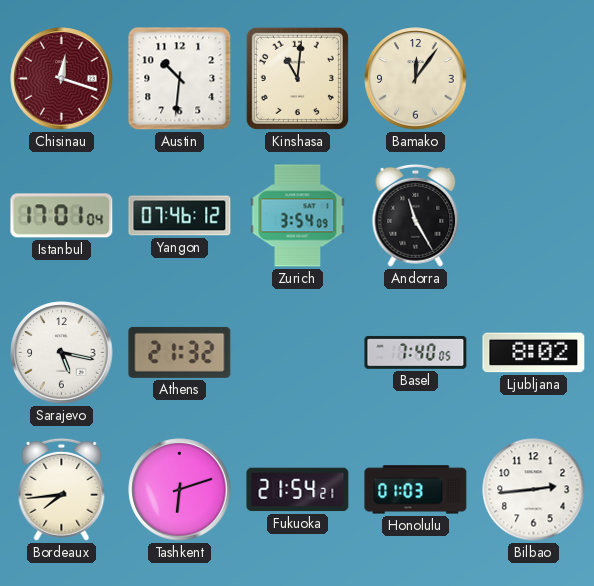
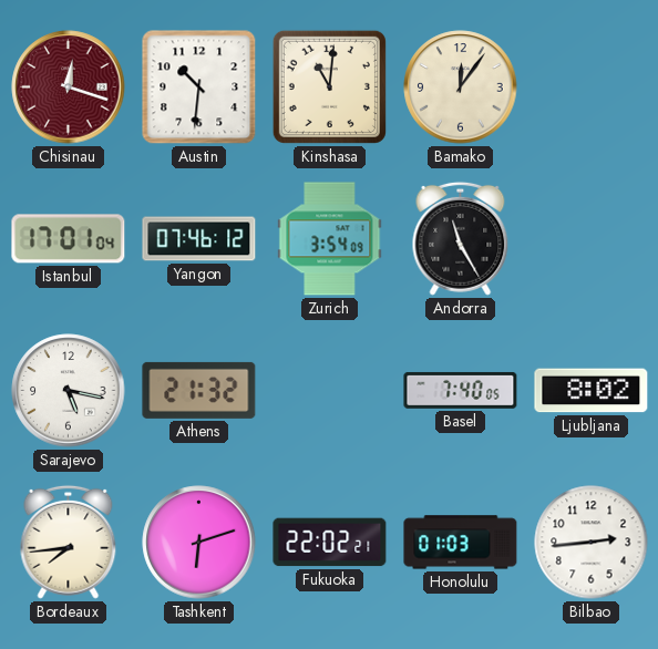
Fukuoka: 21:54 -> 22:02
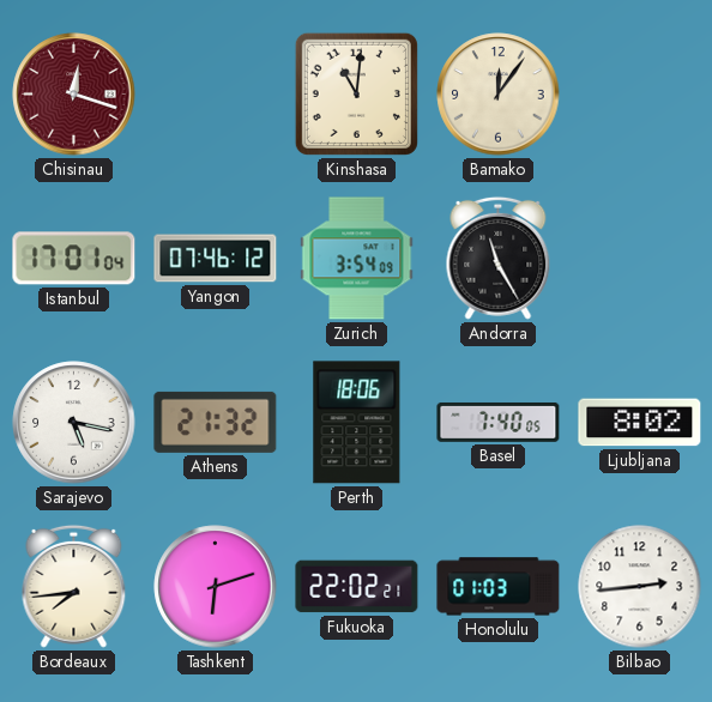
Austin: 10:31 -> none
Perth: none -> 18:06
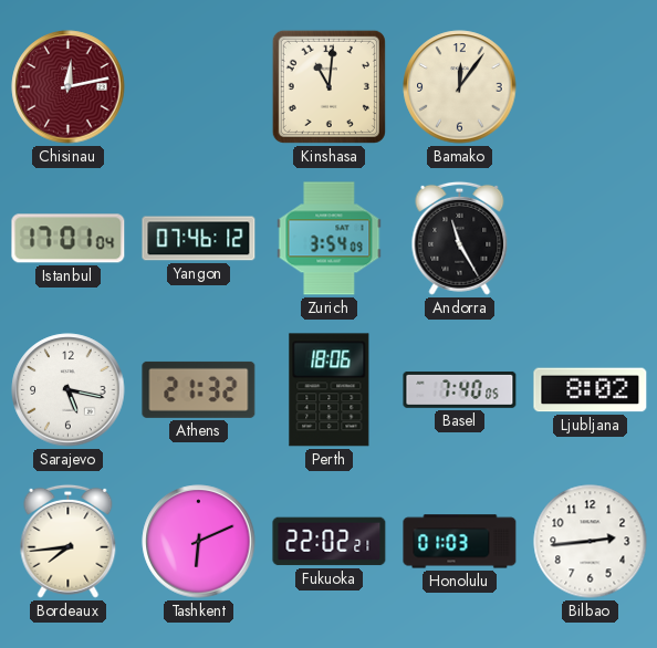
Chisinau: 12:18 -> 12:13
Tashkent: 6:12 -> 6:11
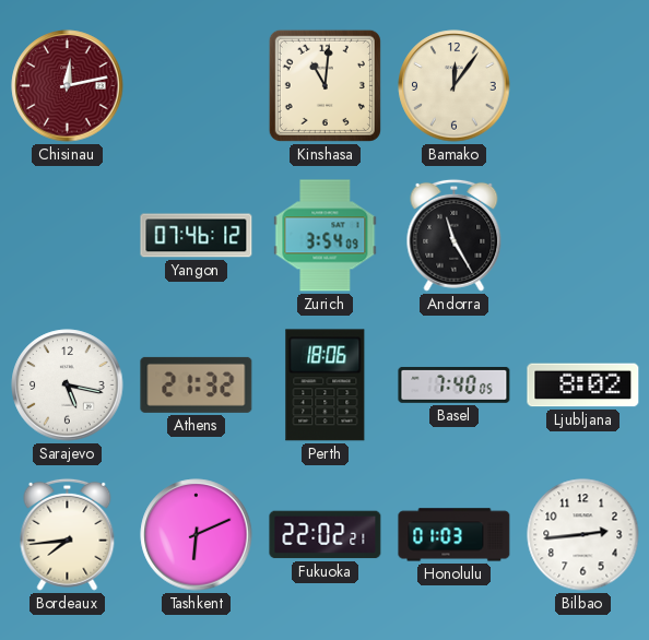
Istanbul: 17:01 -> none
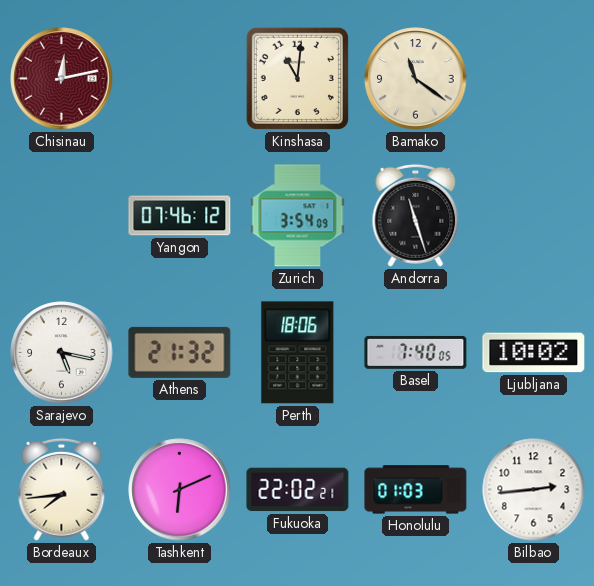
Bamako: 12:06 -> 11:21
Andorra: 11:25 -> 11:27
Ljubljana: 8:02 -> 10:02
